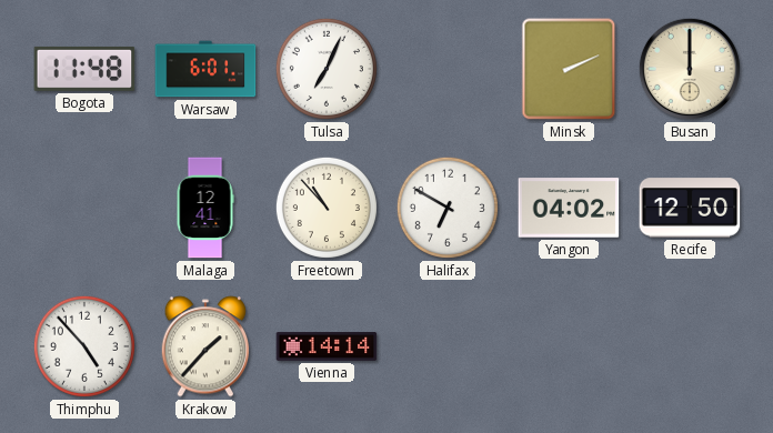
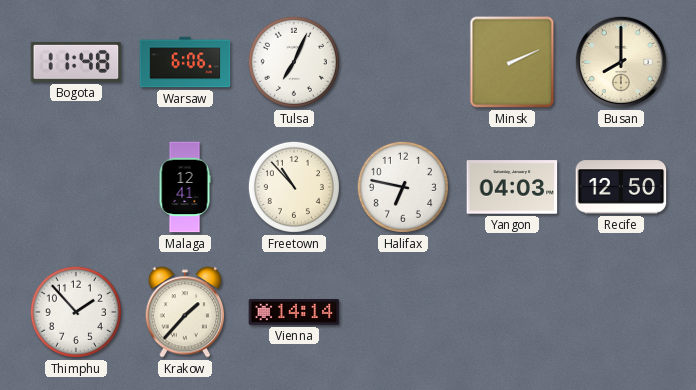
Warsaw: 6:01 -> 6:06
Busan: 12:00 -> 8:00
Halifax: 6:50 -> 6:47
Yangon: 04:02 -> 04:03
Thimphu: 4:53 -> 1:53
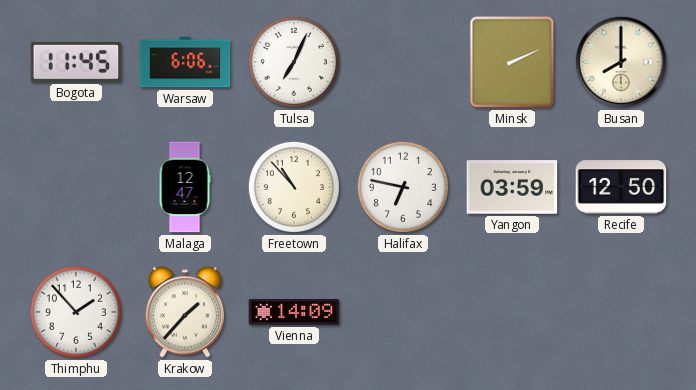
Bogota: 11:48 -> 11:45
Malaga: 12:41 -> 12:47
Yangon: 04:03 -> 03:59
Vienna: 14:14 -> 14:09
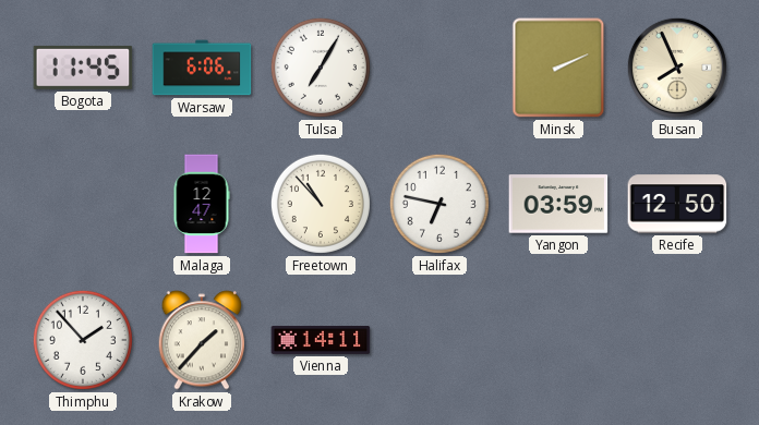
Tulsa: 7:04 -> 7:05
Busan: 8:00 -> 7:56
Vienna: 14:09 -> 14:11
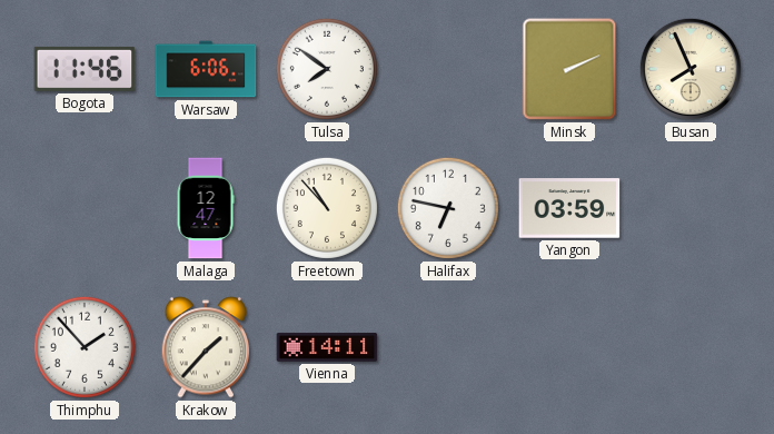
Bogota: 11:45 -> 11:46
Tulsa: 7:05 -> 7:51
Recife: 12:50 -> none
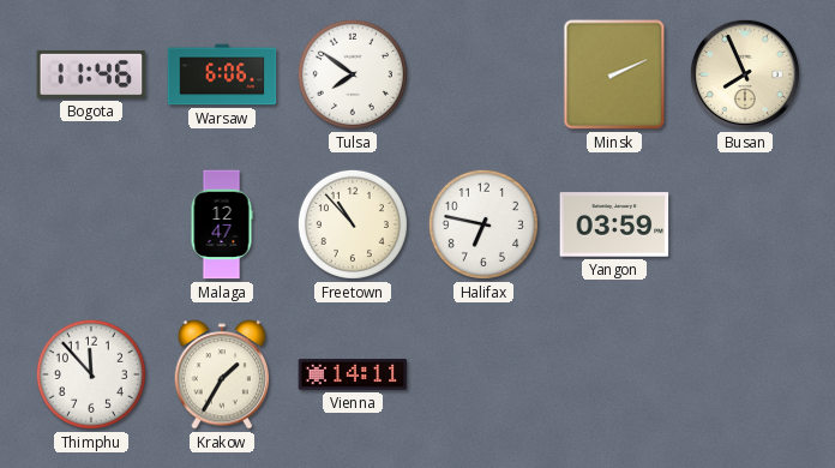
Thimphu: 1:53 -> 11:53
Krakow: 1:37 -> 1:35
